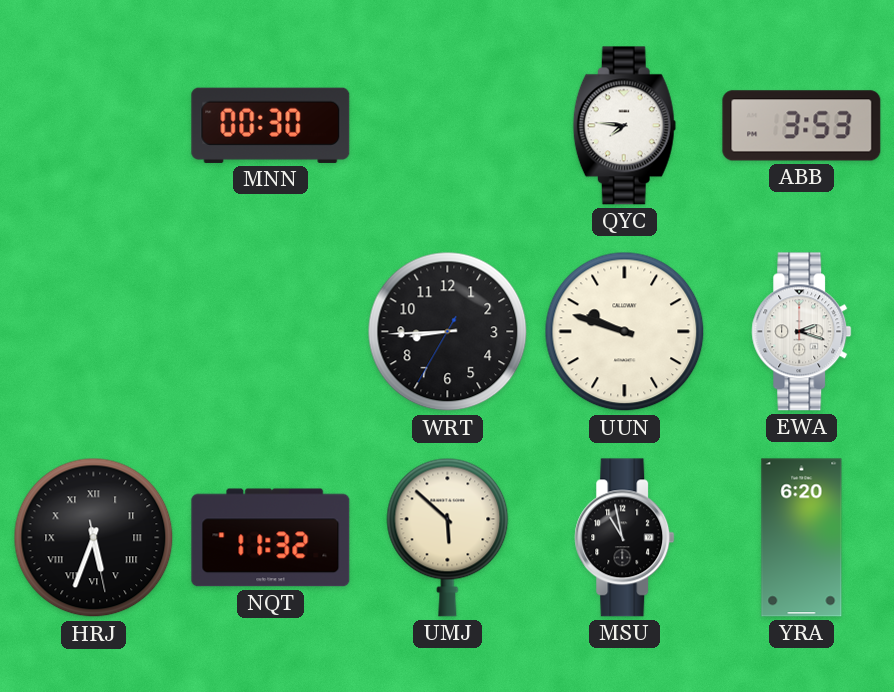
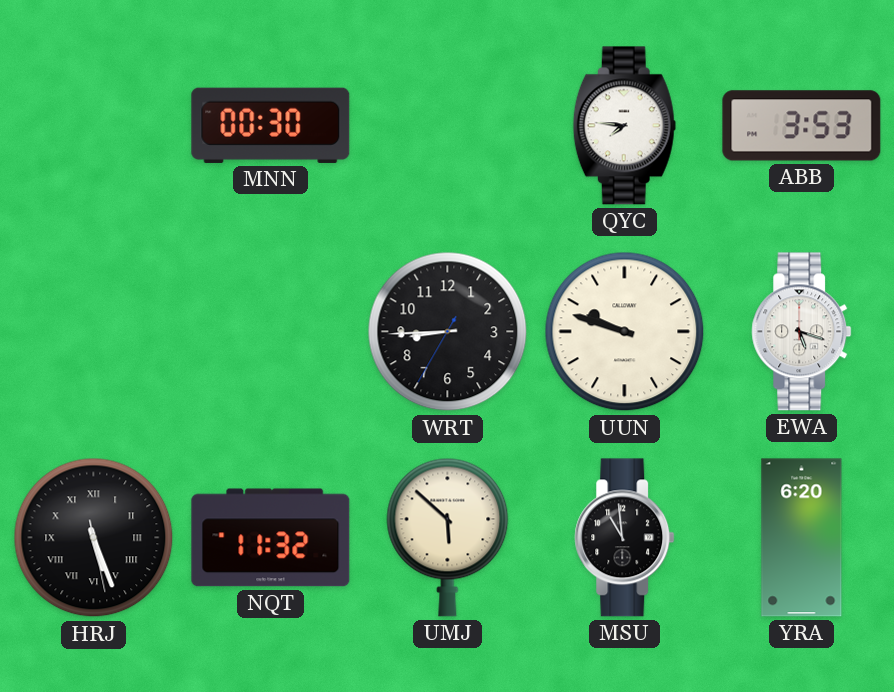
EWA: 2:18 -> 5:18
HRJ: 5:33 -> 5:26
MSU: 10:58 -> 10:59
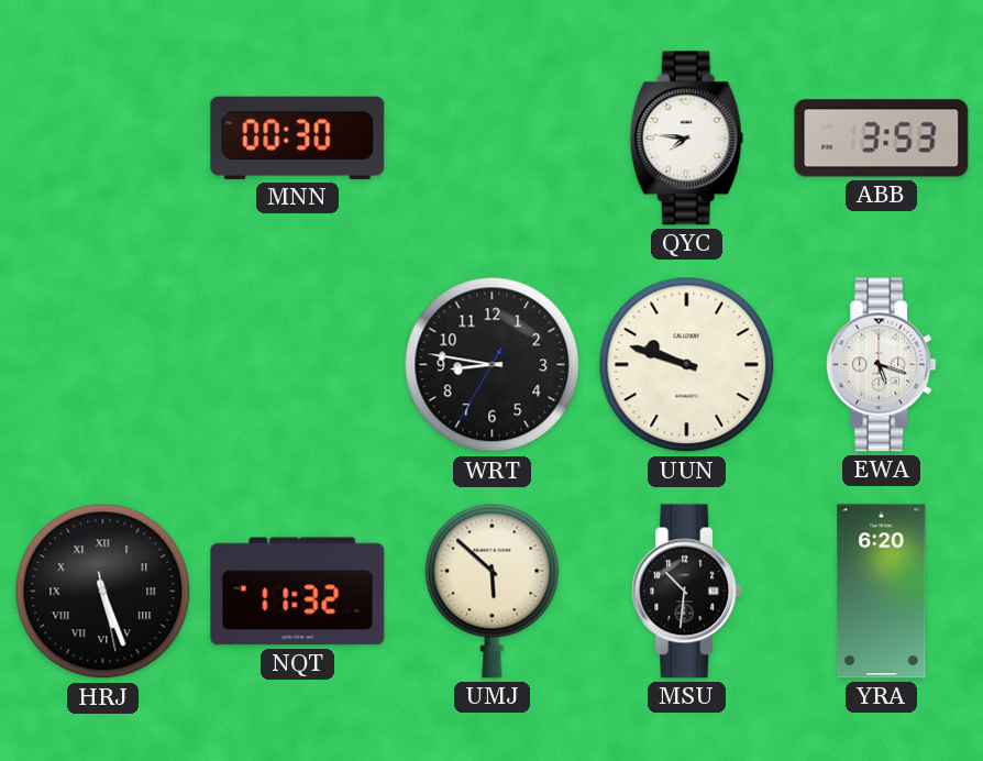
WRT: 8:44 -> 8:46
MSU: 10:59 -> 10:31
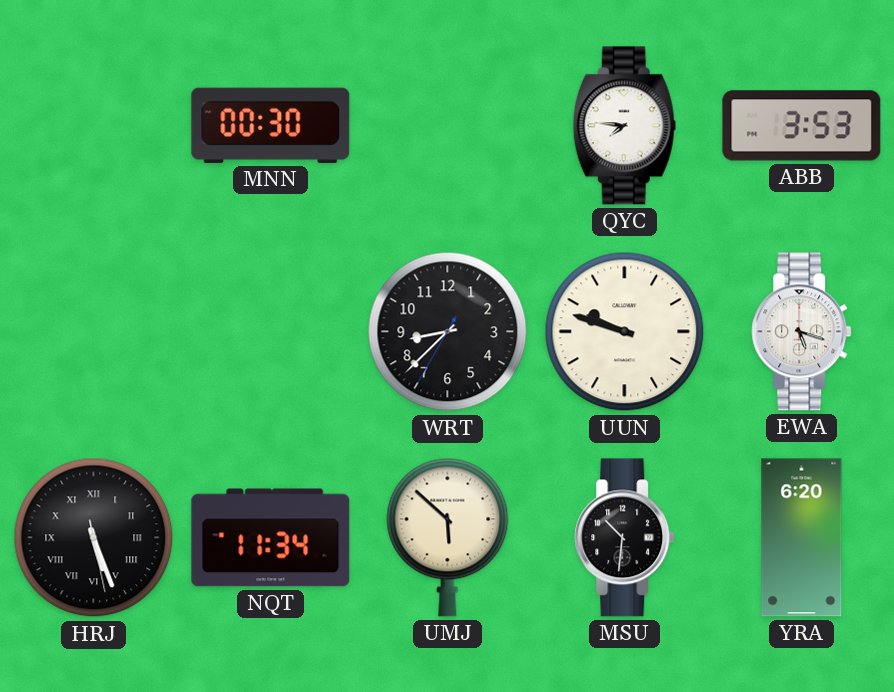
WRT: 8:46 -> 8:37
NQT: 11:32 -> 11:34
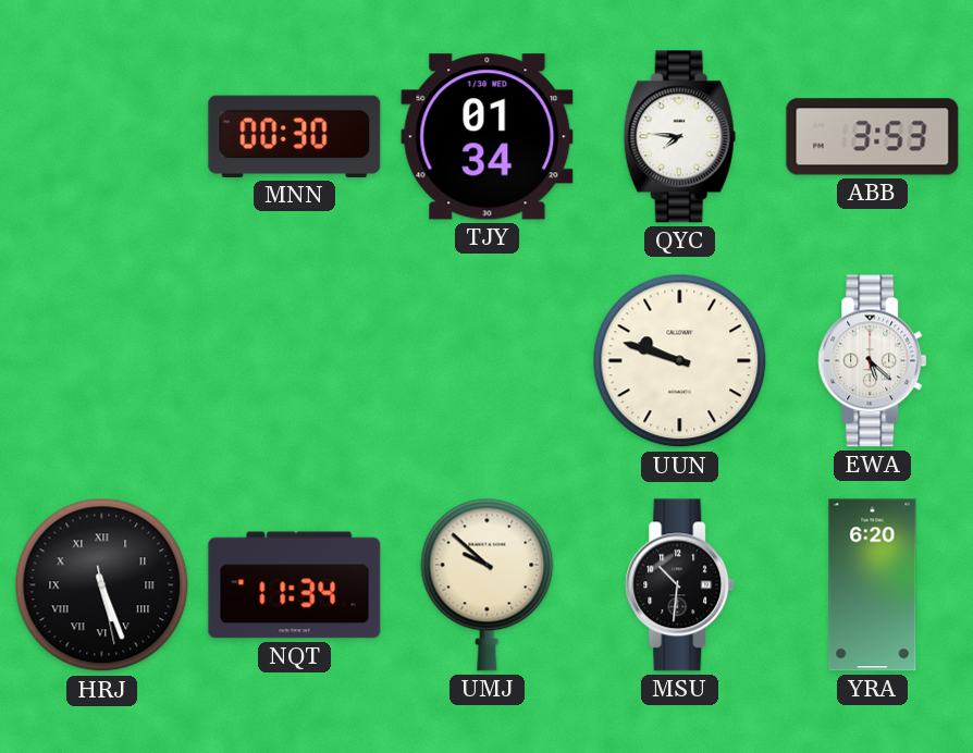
TJY: none -> 01:34
WRT: 8:37 -> none
EWA: 5:18 -> 5:22
UMJ: 5:52 -> 9:52
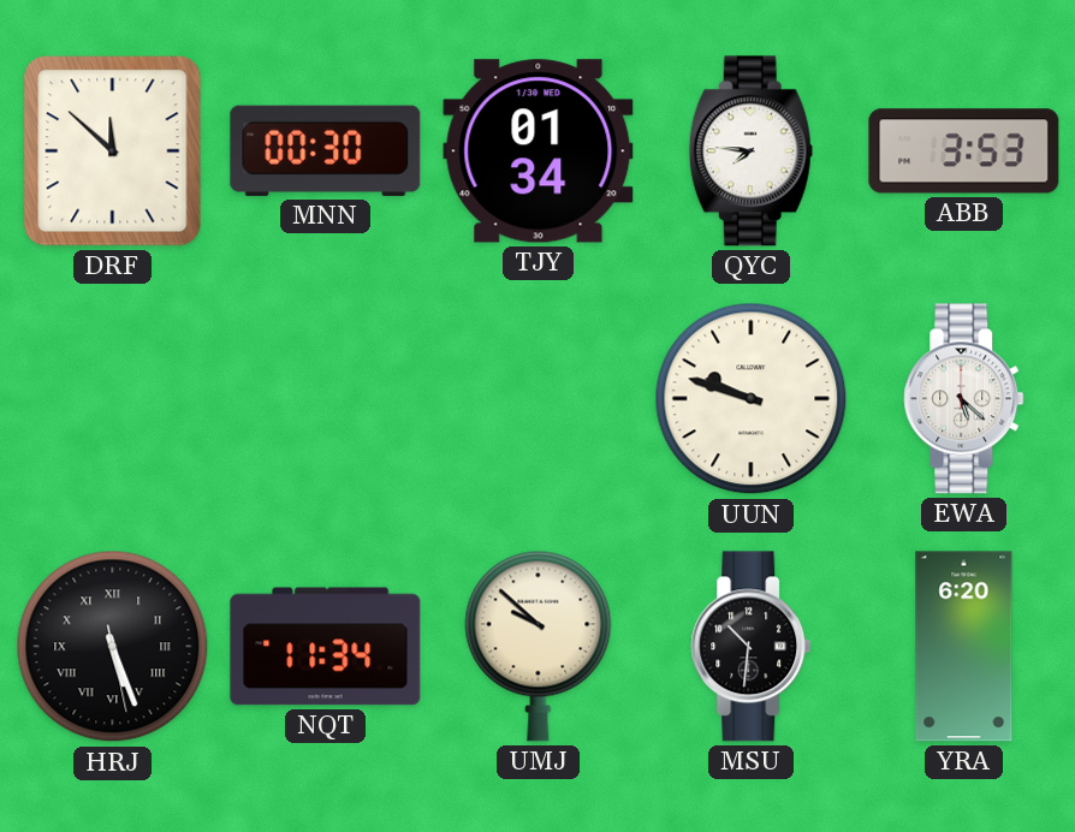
DRF: none -> 11:52
